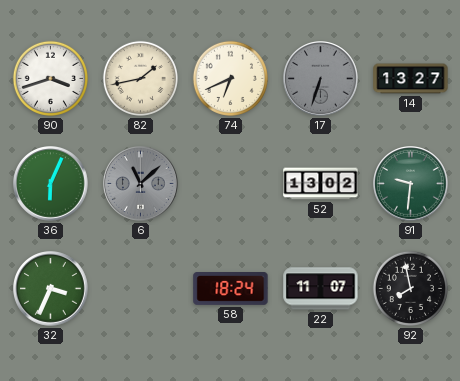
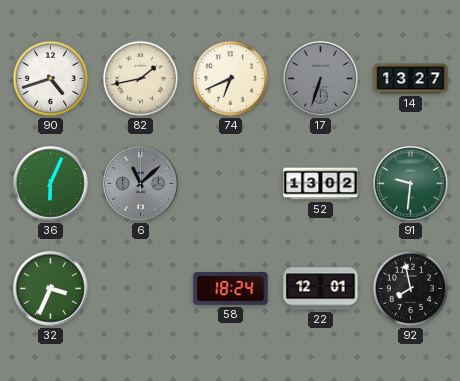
90: 3:42 -> 4:42
22: 11:07 -> 12:01
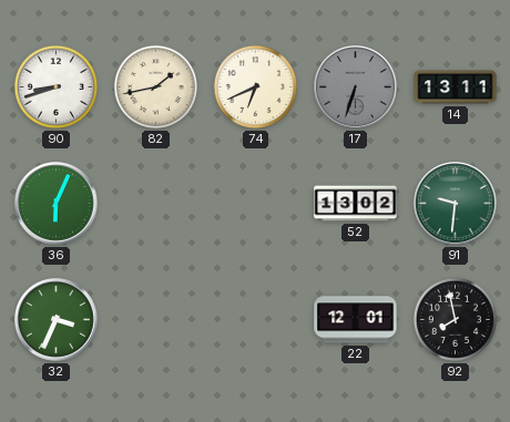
90: 4:42 -> 8:42
14: 13:27 -> 13:11
6: 11:08 -> none
58: 18:24 -> none
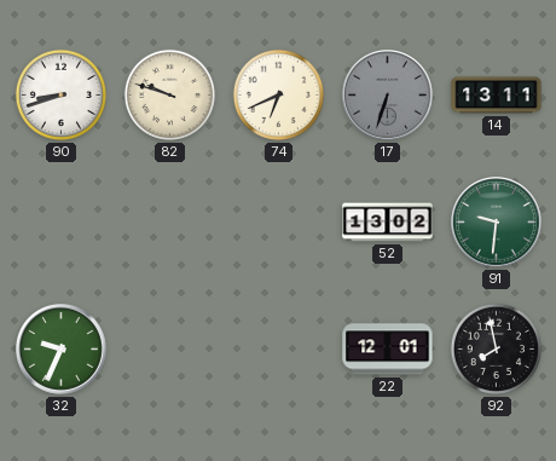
82: 1:43 -> 9:48
36: 6:04 -> none
32: 3:34 -> 9:34
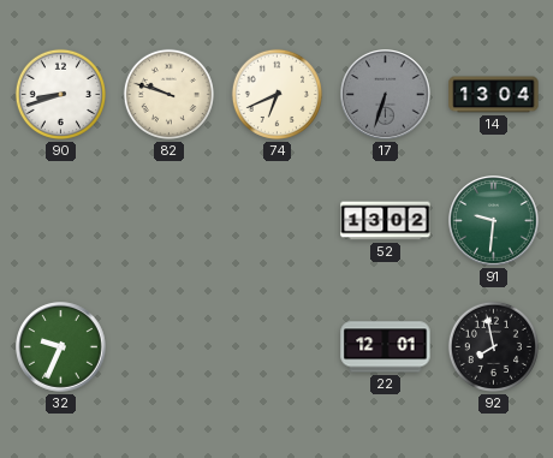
14: 13:11 -> 13:04
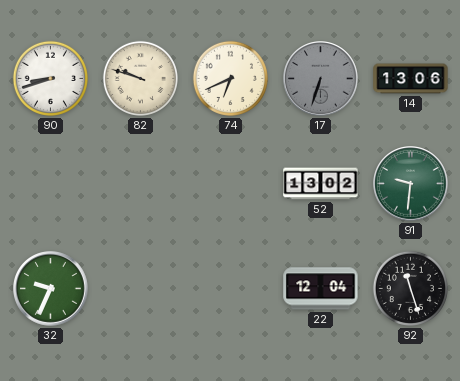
14: 13:04 -> 13:06
22: 12:01 -> 12:04
92: 7:58 -> 11:27
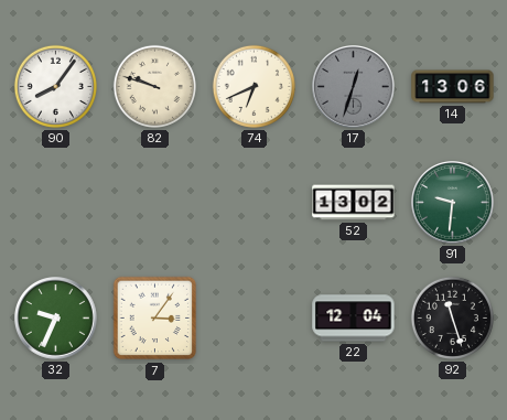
90: 8:42 -> 8:06
17: 6:33 -> 12:33
7: none -> 3:06
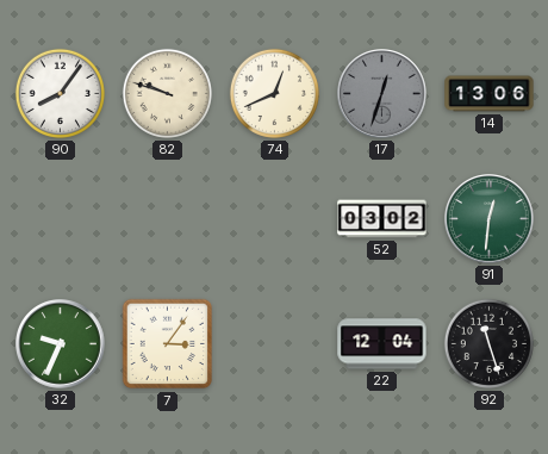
74: 6:41 -> 12:41
52: 13:02 -> 03:02
91: 9:31 -> 12:31
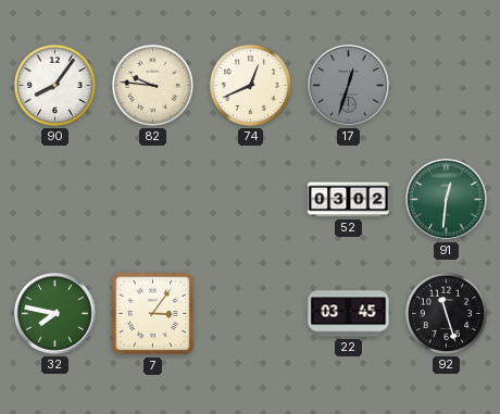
82: 9:48 -> 9:46
14: 13:06 -> none
32: 9:34 -> 7:47
22: 12:04 -> 03:45
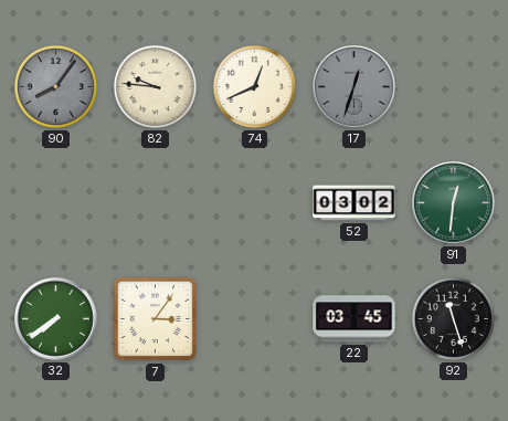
90 dial: white -> grey
32: 7:47 -> 7:39
